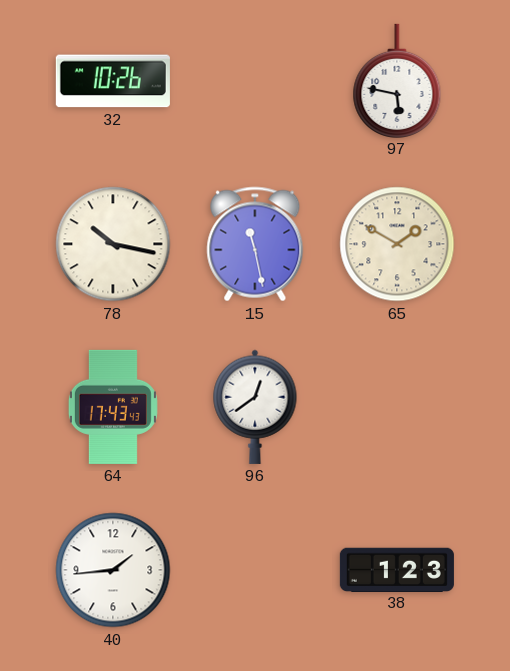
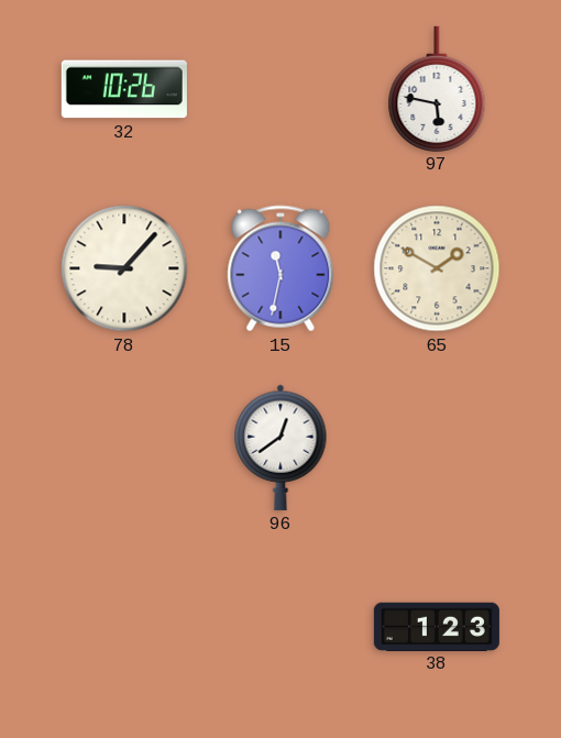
78: 10:17 -> 9:07
15: 11:28 -> 11:32
64: 17:43 -> none
40: 1:44 -> none
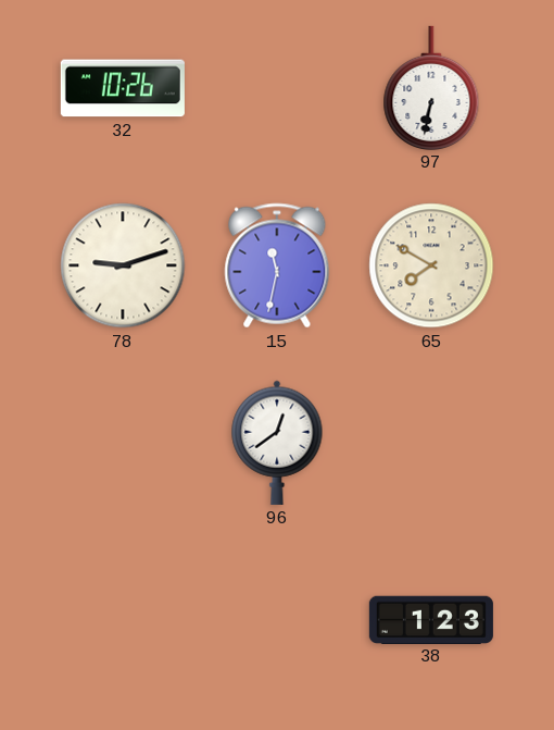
97: 5:47 -> 6:32
78: 9:07 -> 9:12
65: 1:50 -> 7:50
